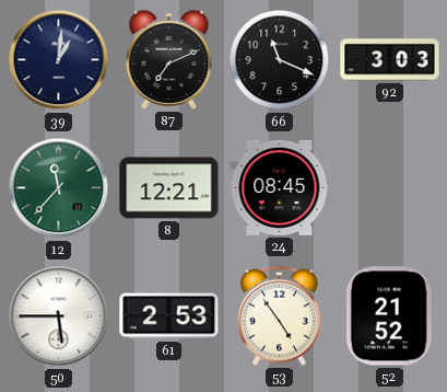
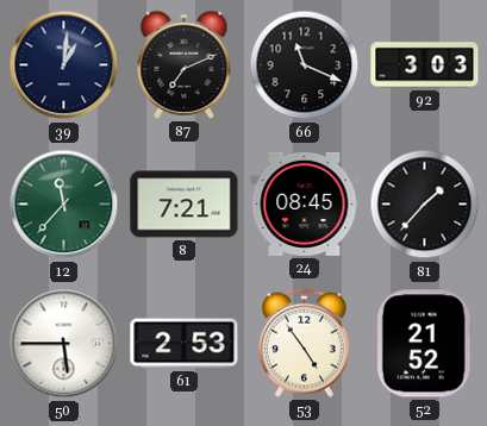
8: 12:21 -> 7:21
81: none -> 1:37
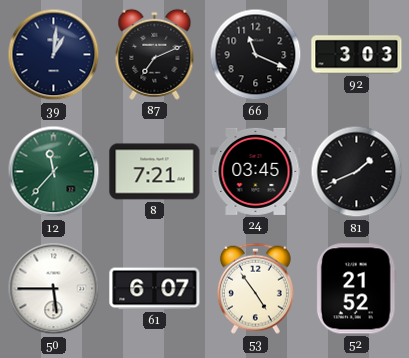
24: 08:45 -> 03:45
81: 1:37 -> 1:41
61: 2:53 -> 6:07
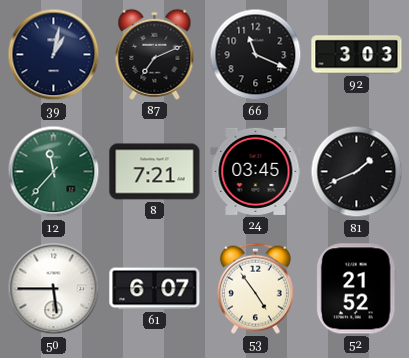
39: 1:01 -> 1:02
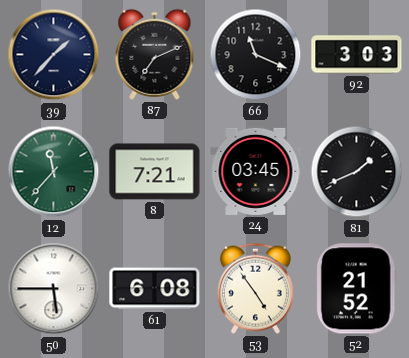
39: 1:02 -> 1:37
61: 6:07 -> 6:08
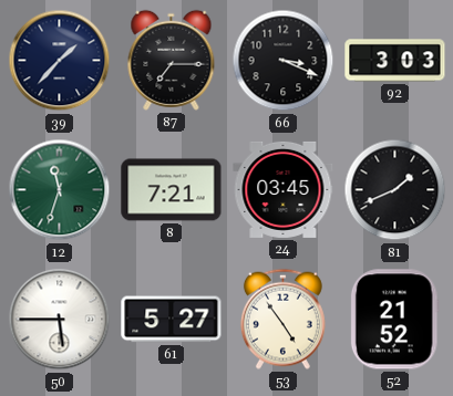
87: 7:11 -> 7:15
66: 11:19 -> 3:19
12: 11:37 -> 11:33
61: 6:08 -> 5:27
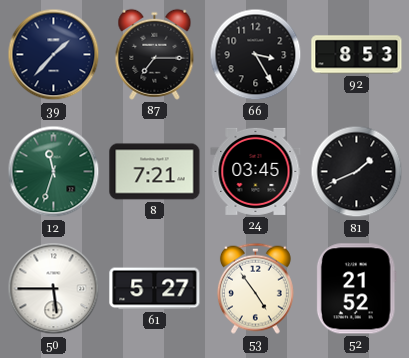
66: 3:19 -> 3:25
92: 3:03 -> 8:53
